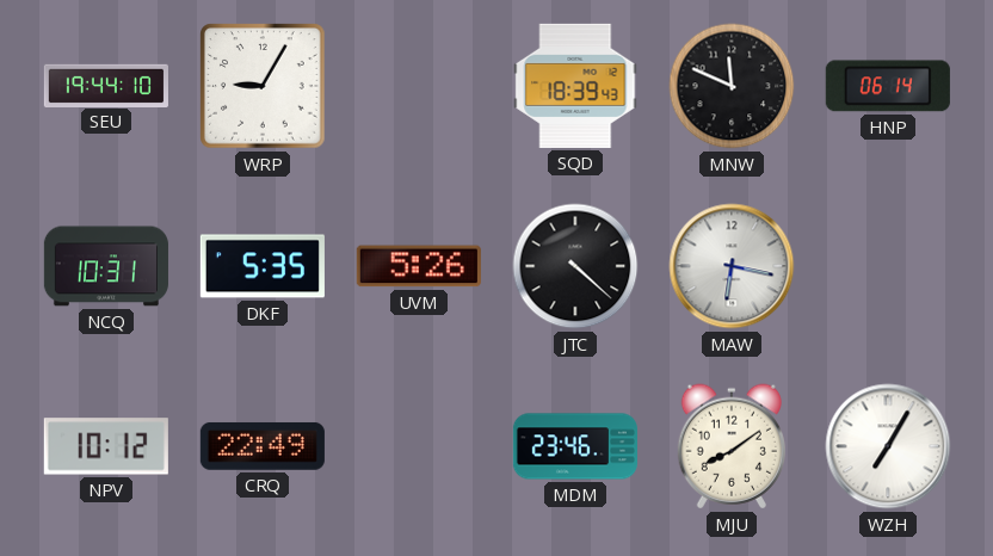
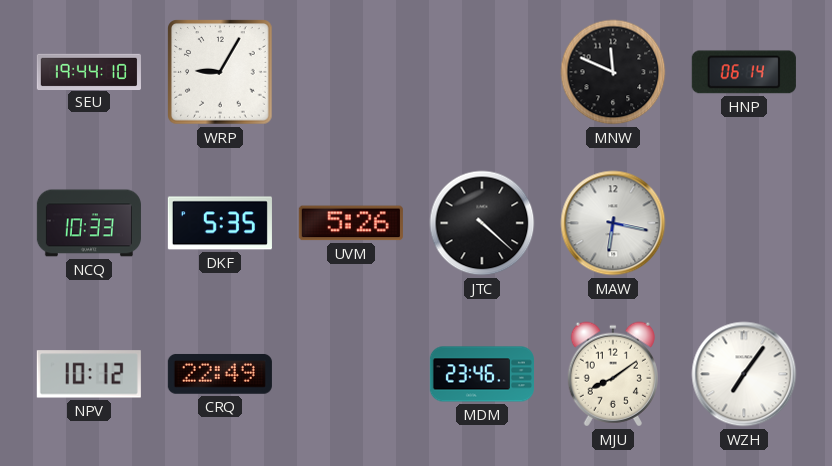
SQD: 18:39 -> none
NCQ: 10:31 -> 10:33
WZH: 7:05 -> 7:06
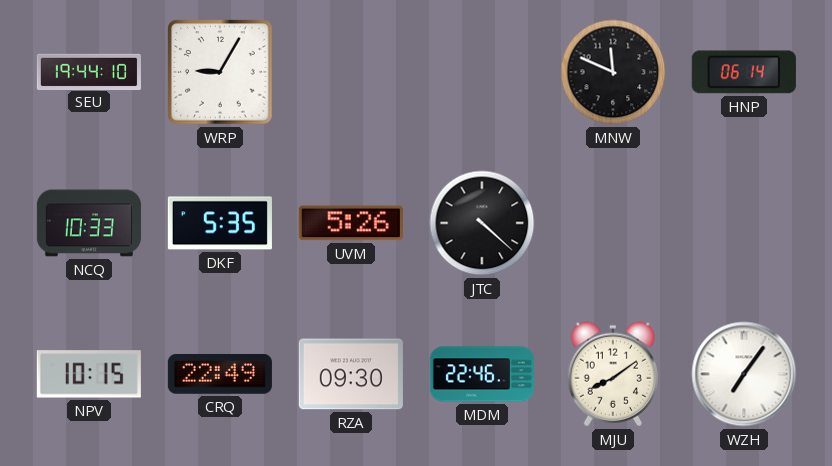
MAW: 6:17 -> none
NPV: 10:12 -> 10:15
RZA: none -> 09:30
MDM: 23:46 -> 22:46
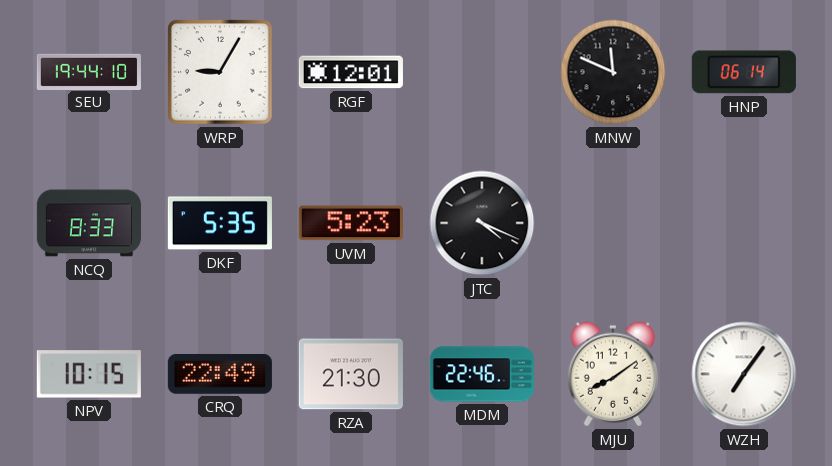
RGF: none -> 12:01
NCQ: 10:33 -> 8:33
UVM: 5:26 -> 5:23
JTC: 4:22 -> 4:19
RZA: 09:30 -> 21:30
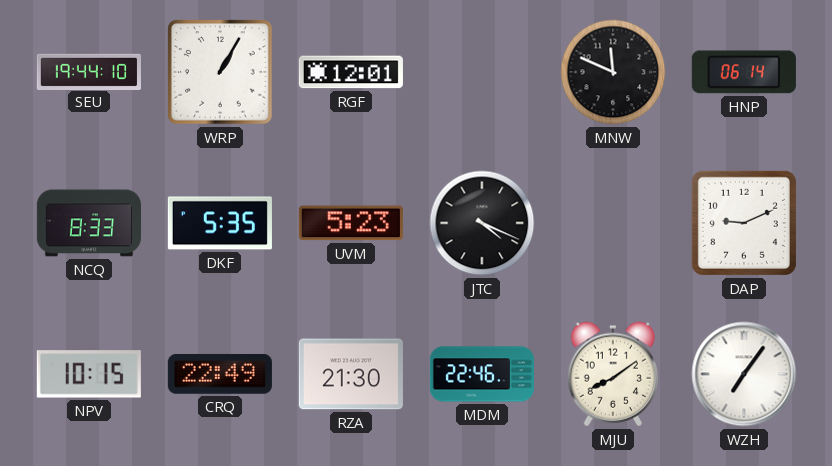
WRP: 9:05 -> 1:05
DAP: none -> 9:11
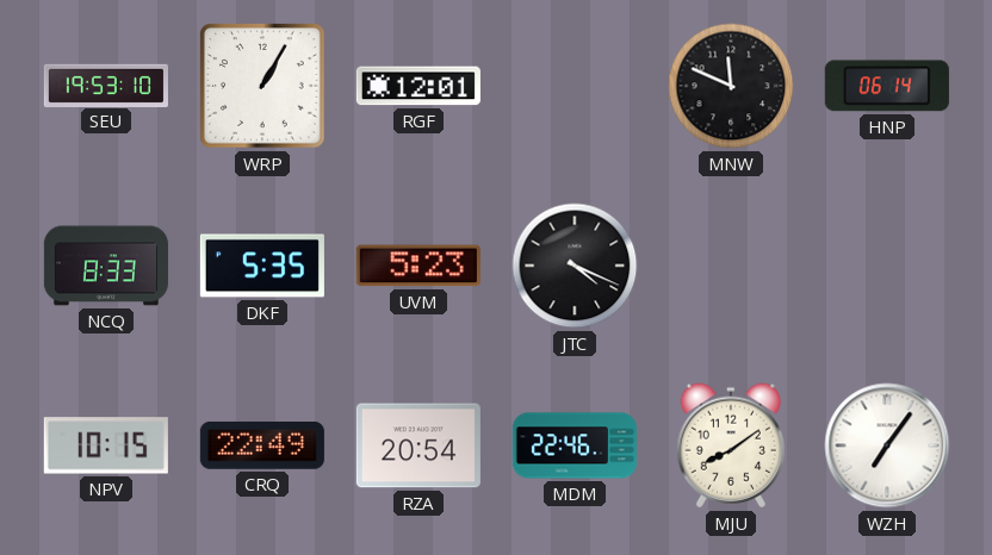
SEU: 19:44 -> 19:53
DAP: 9:11 -> none
RZA: 21:30 -> 20:54
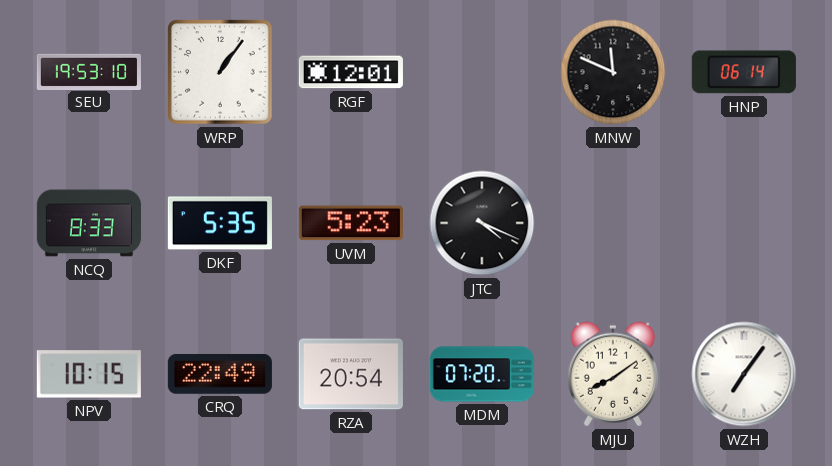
WRP: 1:05 -> 1:06
MDM: 22:46 -> 07:20
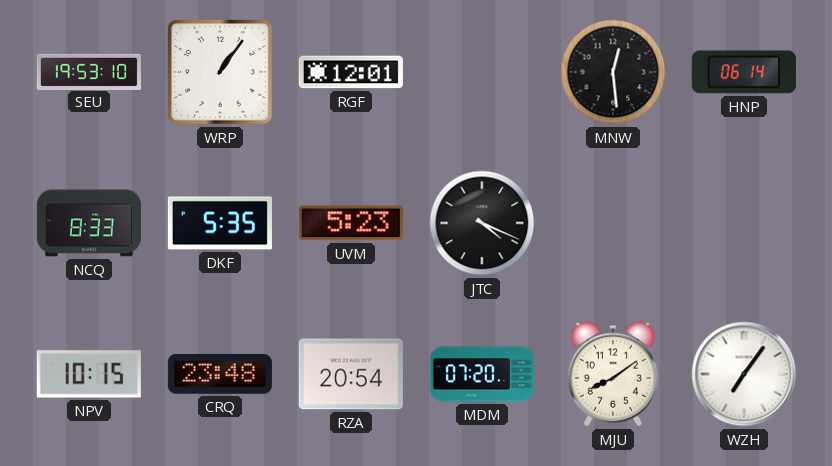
MNW: 11:49 -> 12:29
CRQ: 22:49 -> 23:48
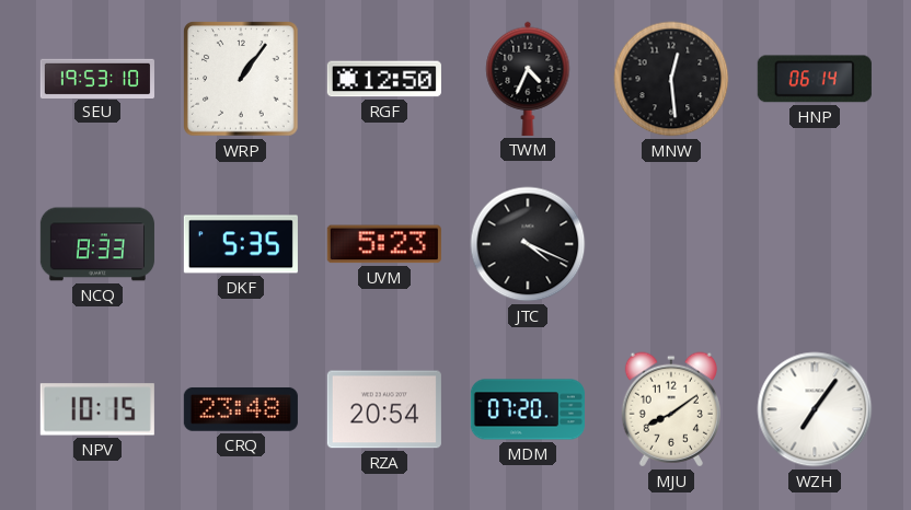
RGF: 12:01 -> 12:50
TWM: none -> 4:34
